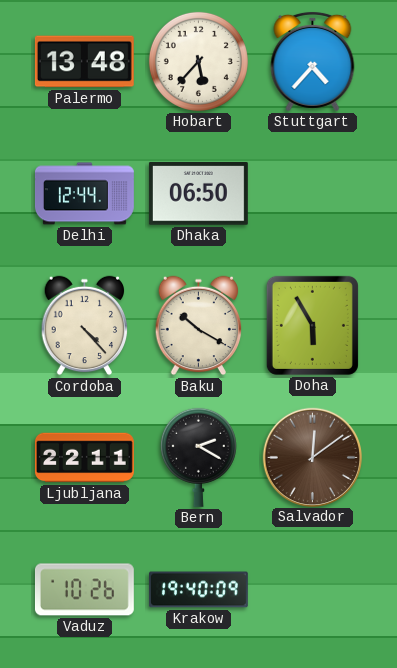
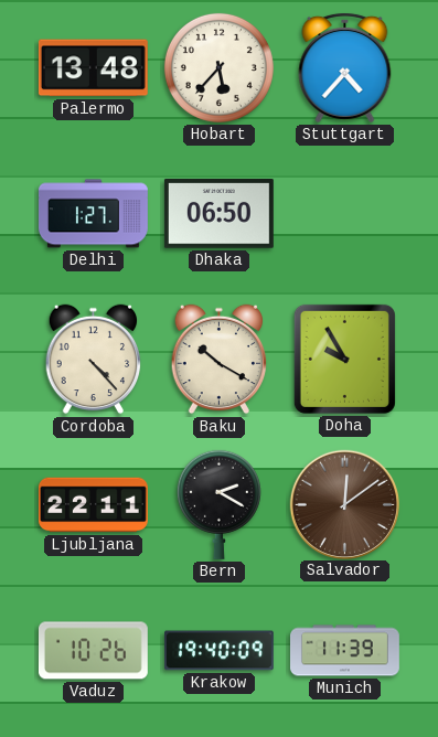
Delhi: 12:44 -> 1:27
Doha: 5:55 -> 9:55
Munich: none -> 11:39
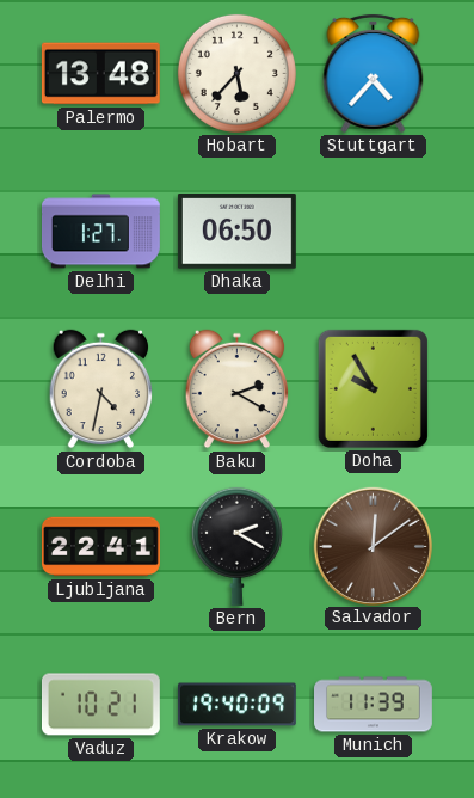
Cordoba: 4:23 -> 4:32
Baku: 10:20 -> 2:20
Ljubljana: 22:11 -> 22:41
Vaduz: 10:26 -> 10:21
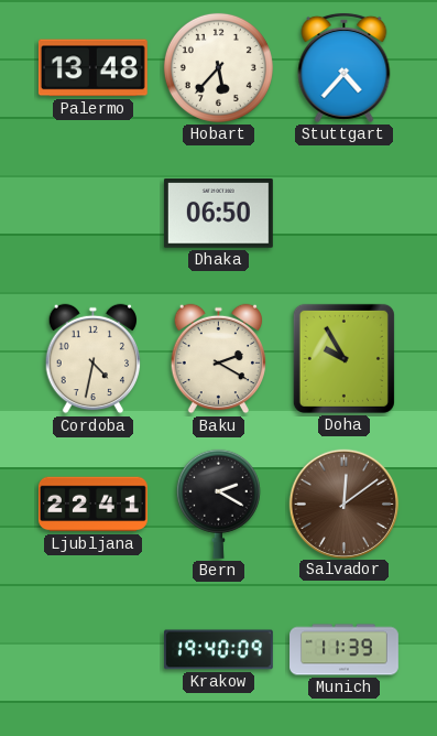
Delhi: 1:27 -> none
Vaduz: 10:21 -> none
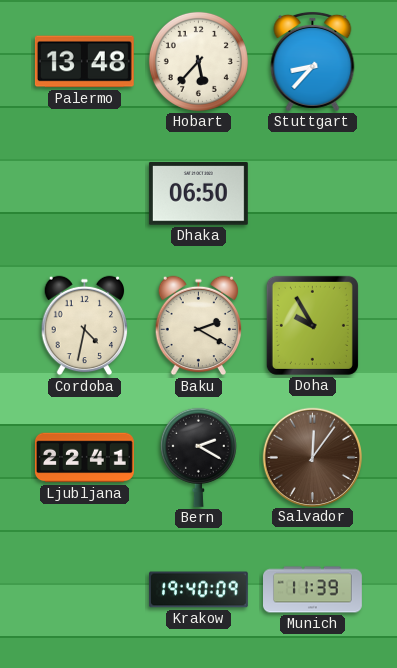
Stuttgart: 4:37 -> 8:37
Salvador: 12:09 -> 12:06
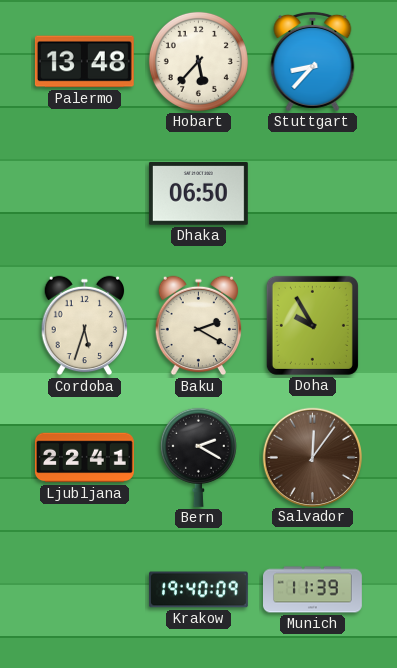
Cordoba: 4:32 -> 5:33
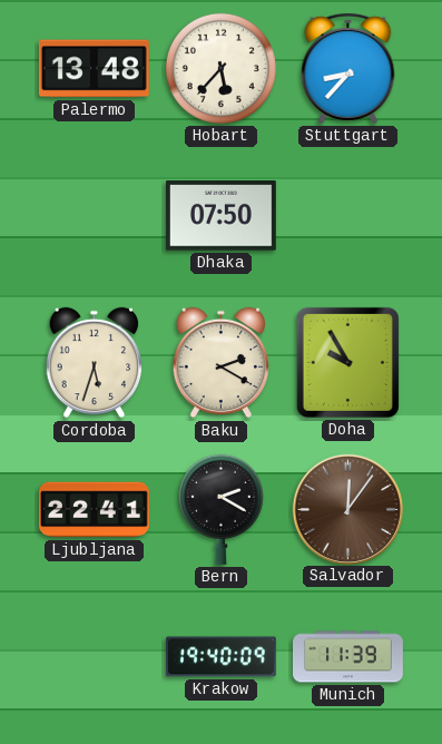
Dhaka: 06:50 -> 07:50
